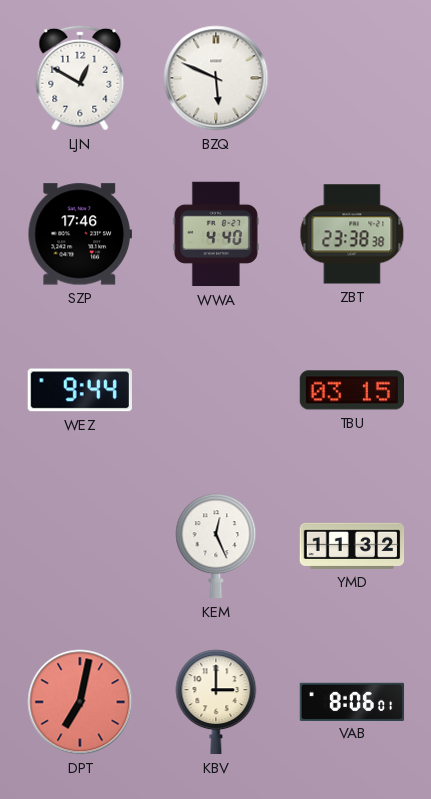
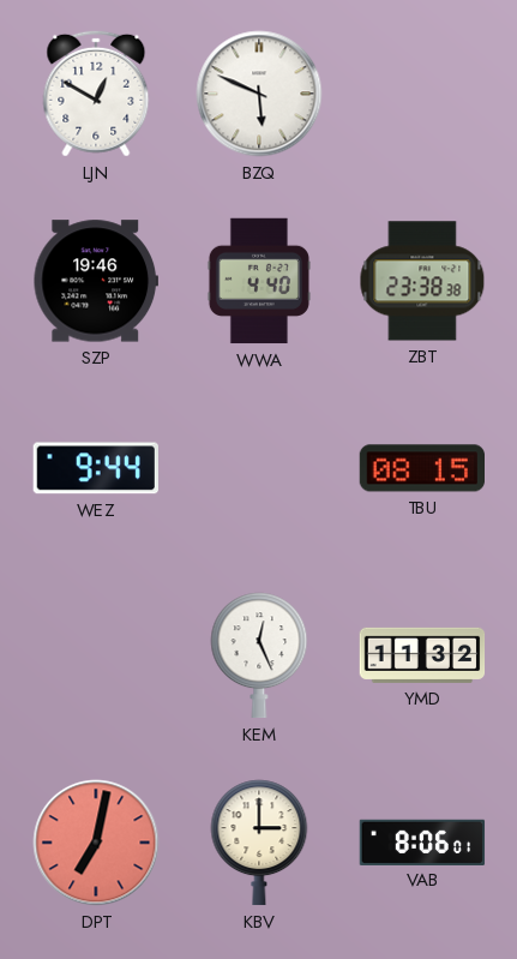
SZP: 17:46 -> 19:46
TBU: 03:15 -> 08:15
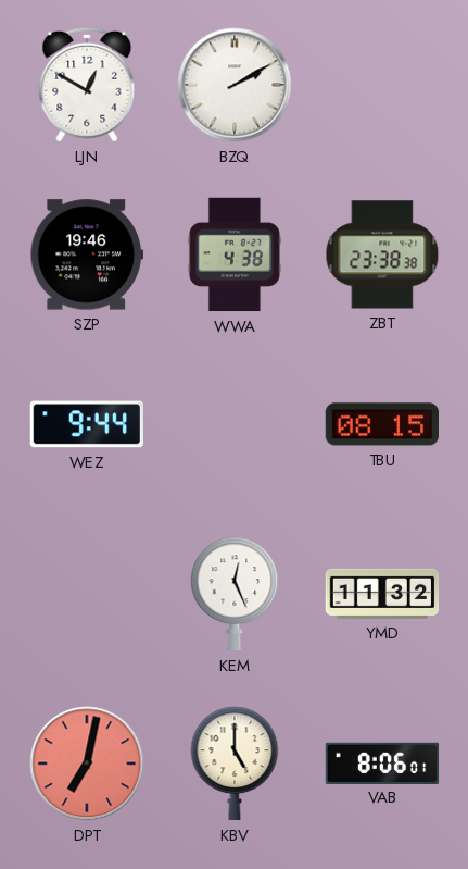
BZQ: 5:49 -> 2:10
WWA: 4:40 -> 4:38
KBV: 3:00 -> 5:00
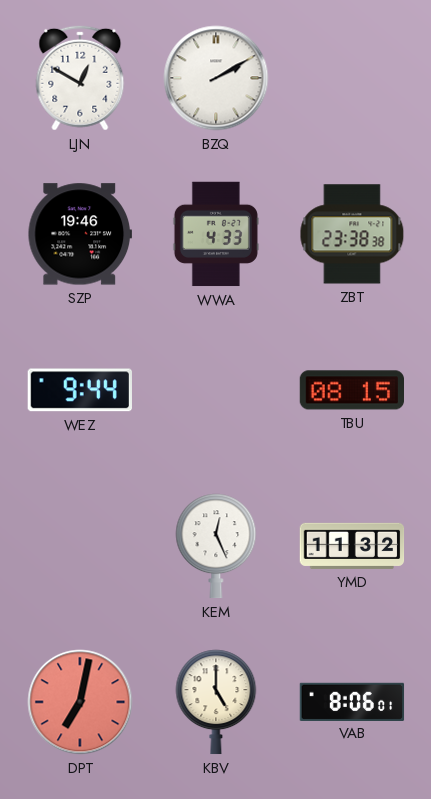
WWA: 4:38 -> 4:33
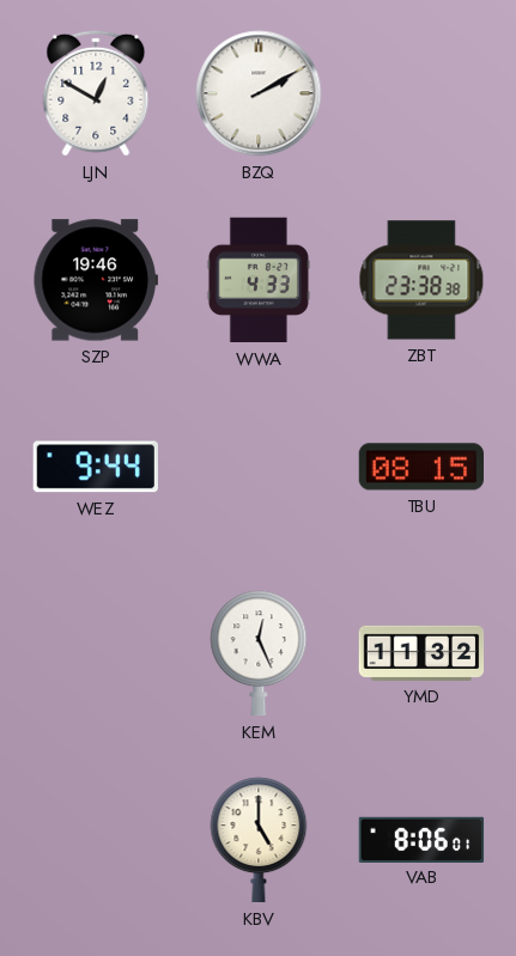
DPT: 7:02 -> none
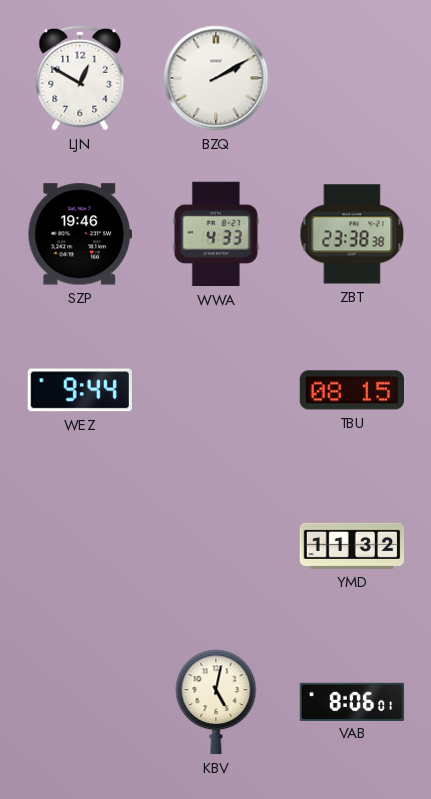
KEM: 12:26 -> none
KBV: 5:00 -> 5:02
